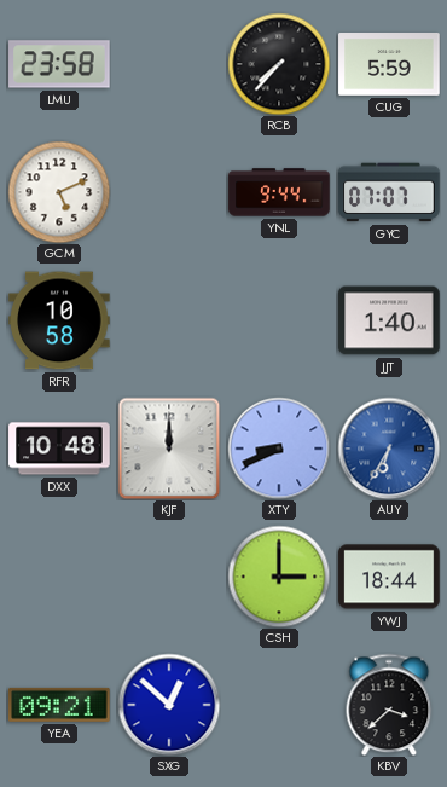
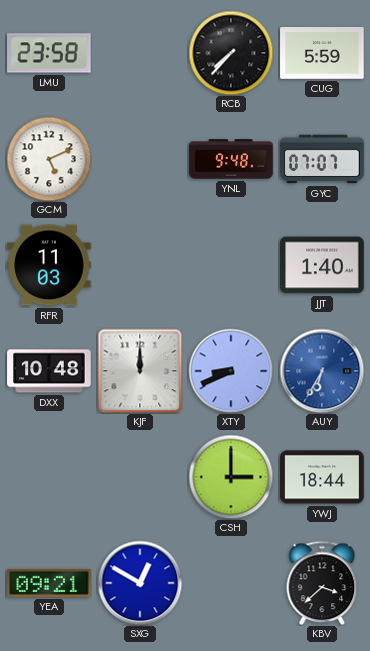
YNL: 9:44 -> 9:48
RFR: 10:58 -> 11:03
SXG: 12:52 -> 12:50
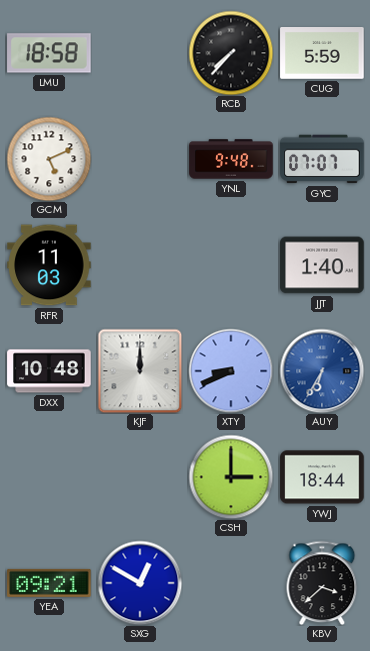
LMU: 23:58 -> 18:58
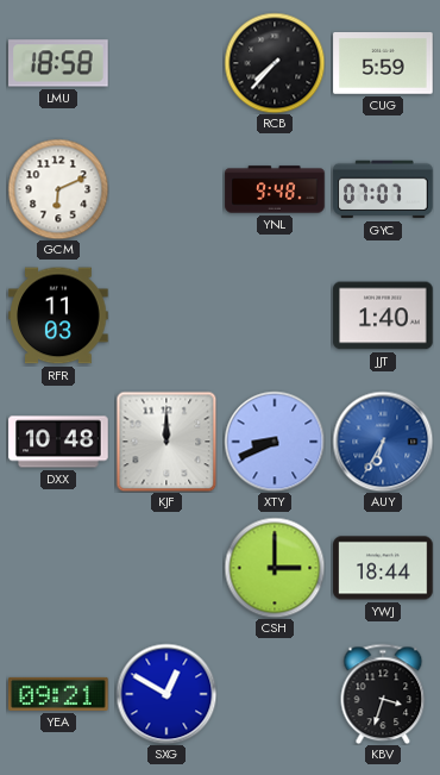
GCM: 5:11 -> 6:11
KBV: 3:38 -> 3:33
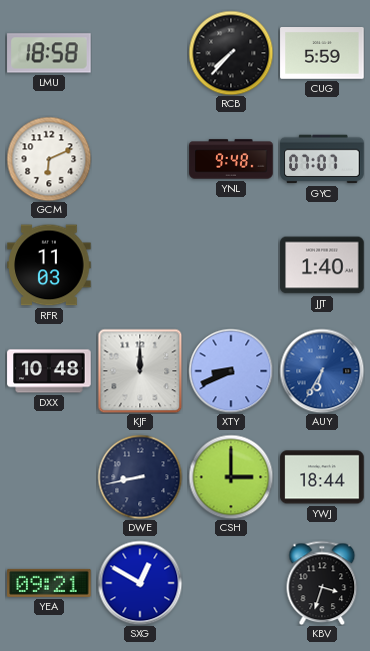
DWE: none -> 8:43
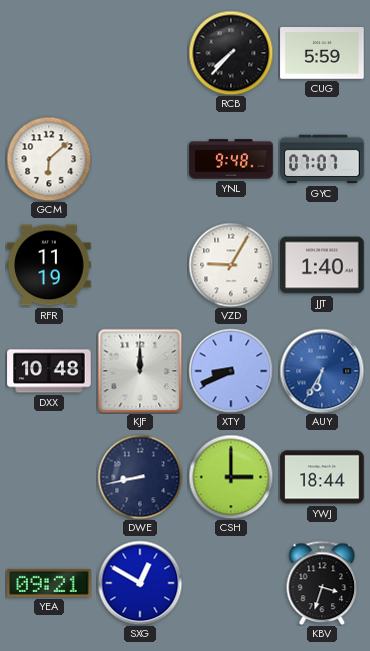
LMU: 18:58 -> none
GCM: 6:11 -> 6:08
RFR: 11:03 -> 11:19
VZD: none -> 9:05
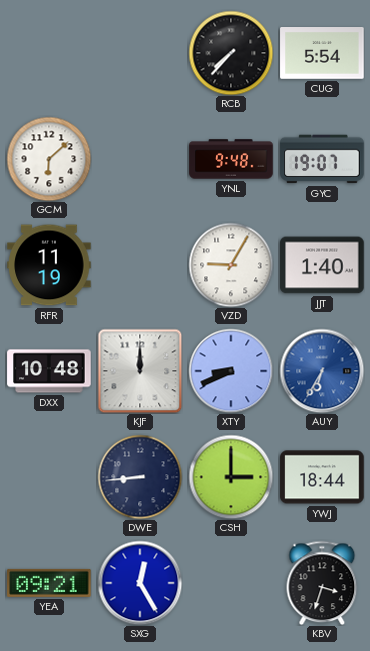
CUG: 5:59 -> 5:54
GYC: 07:07 -> 19:07
DWE: 8:43 -> 8:44
SXG: 12:50 -> 12:25
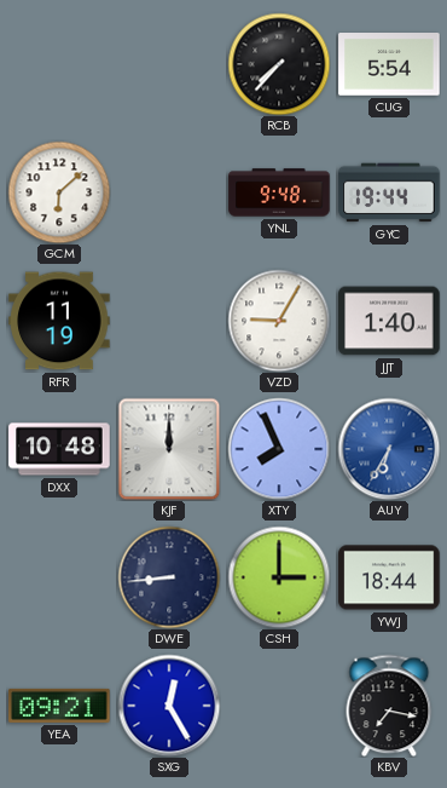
GYC: 19:07 -> 19:44
XTY: 8:41 -> 7:56
KBV: 3:33 -> 7:17
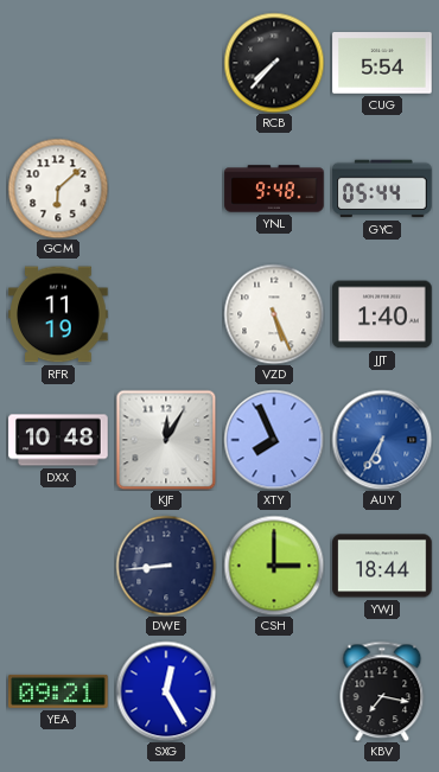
GYC: 19:44 -> 05:44
VZD: 9:05 -> 5:26
KJF: 12:00 -> 12:05
